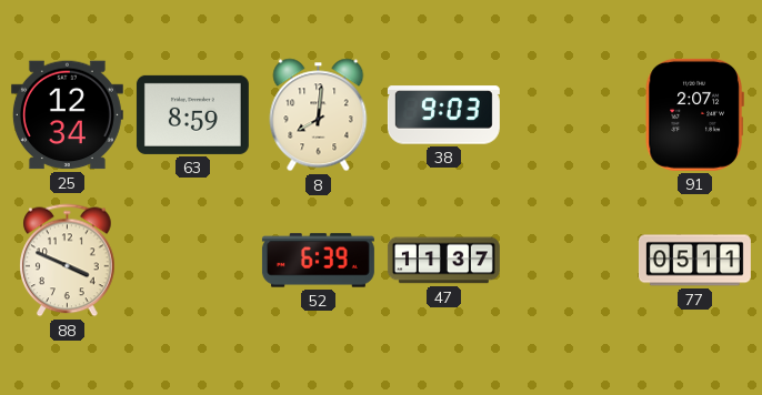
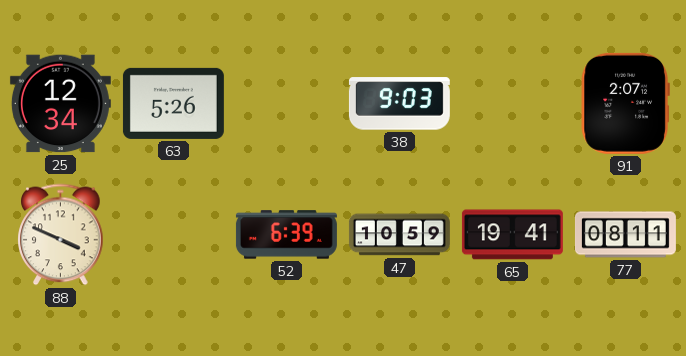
63: 8:59 -> 5:26
8: 8:01 -> none
47: 11:37 -> 10:59
65: none -> 19:41
77: 05:11 -> 08:11
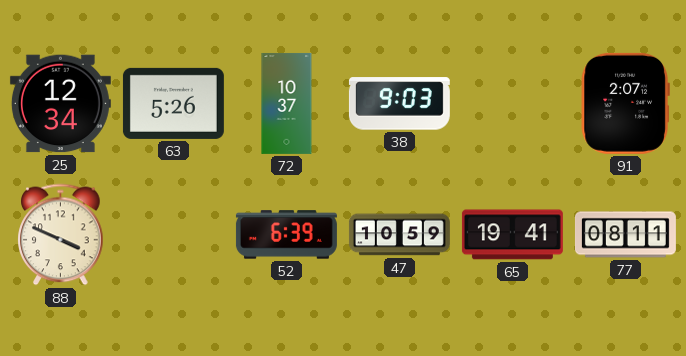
72: none -> 10:37
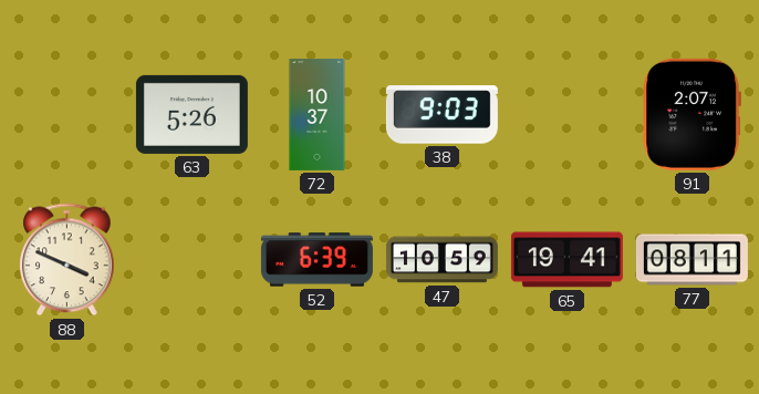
25: 12:34 -> none
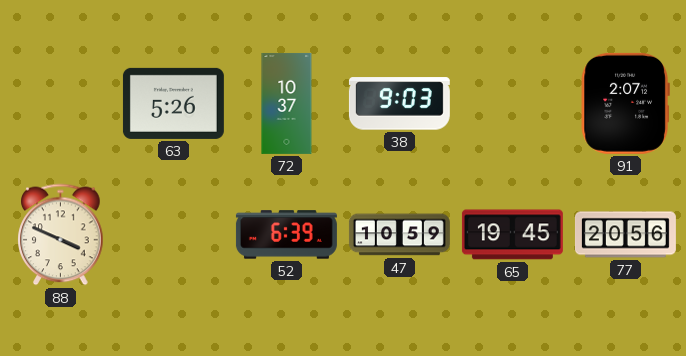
65: 19:41 -> 19:45
77: 08:11 -> 20:56
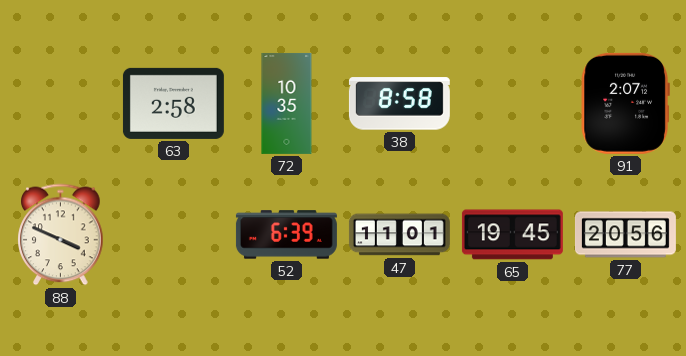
63: 5:26 -> 2:58
72: 10:37 -> 10:35
38: 9:03 -> 8:58
47: 10:59 -> 11:01
